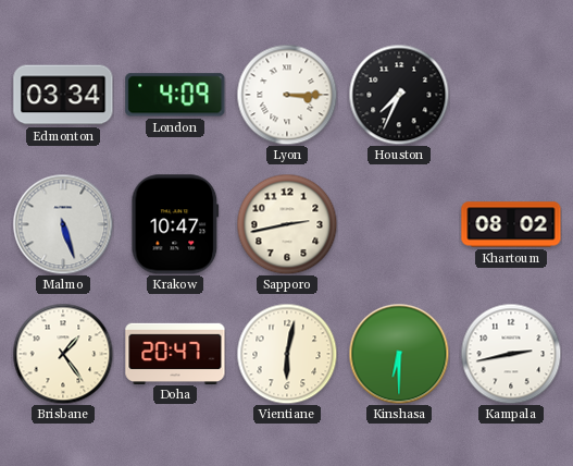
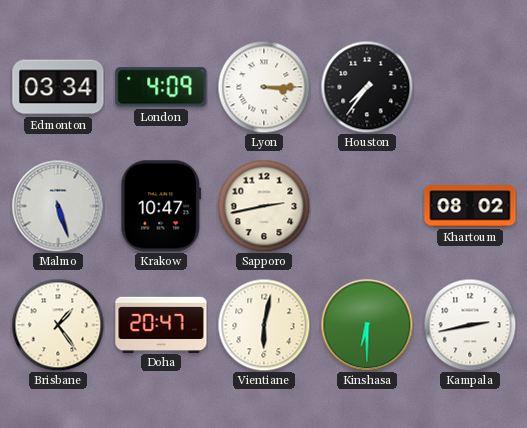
Houston: 7:34 -> 7:36
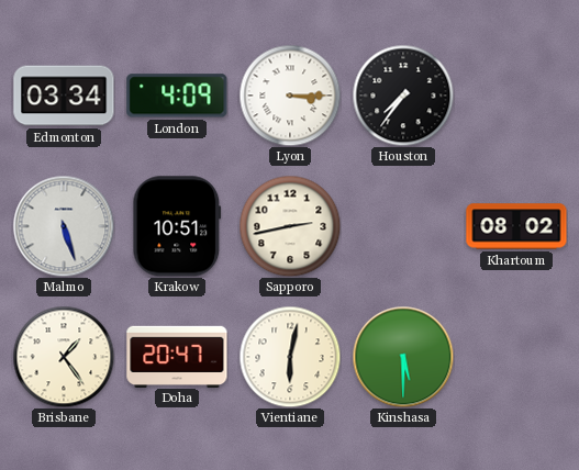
Krakow: 10:47 -> 10:51
Kinshasa: 6:30 -> 5:30
Kampala: 2:43 -> none
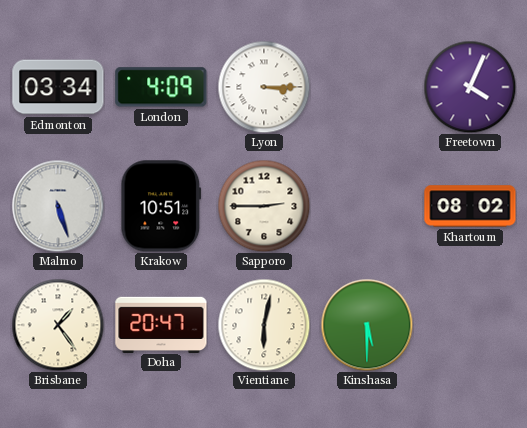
Houston: 7:36 -> none
Freetown: none -> 4:04
Sapporo: 2:43 -> 2:45
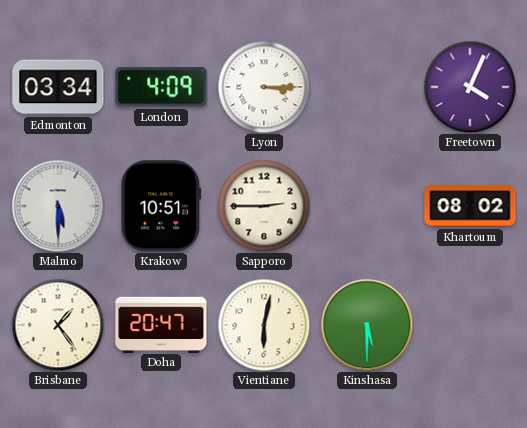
Malmo: 5:27 -> 5:30
